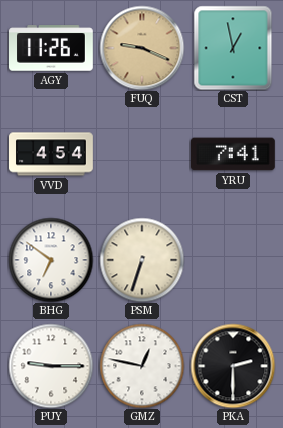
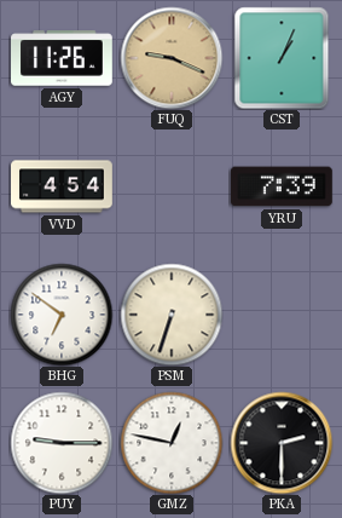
CST: 12:58 -> 1:04
YRU: 7:41 -> 7:39
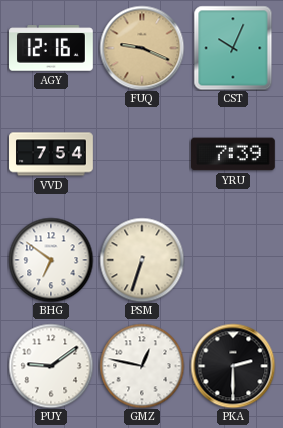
AGY: 11:26 -> 12:16
CST: 1:04 -> 10:04
VVD: 4:54 -> 7:54
PUY: 9:15 -> 9:09
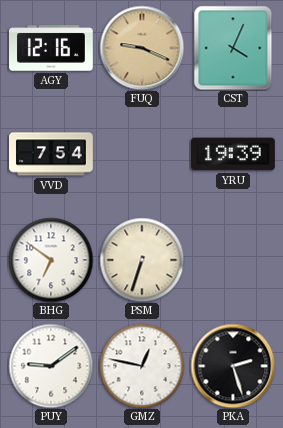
CST: 10:04 -> 4:04
YRU: 7:39 -> 19:39
PKA: 2:30 -> 2:27
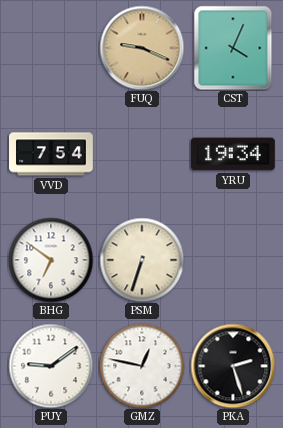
AGY: 12:16 -> none
YRU: 19:39 -> 19:34
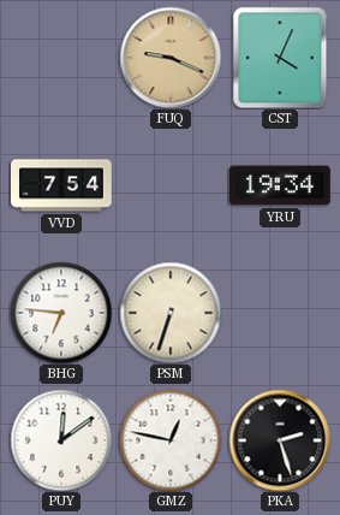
BHG: 6:51 -> 6:46
PUY: 9:09 -> 12:09
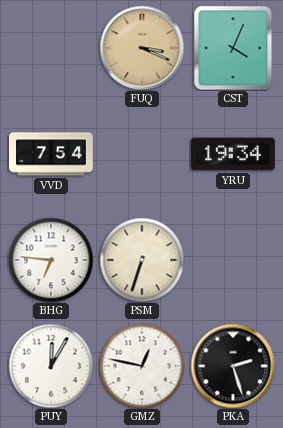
FUQ: 9:19 -> 3:19
PUY: 12:09 -> 12:05
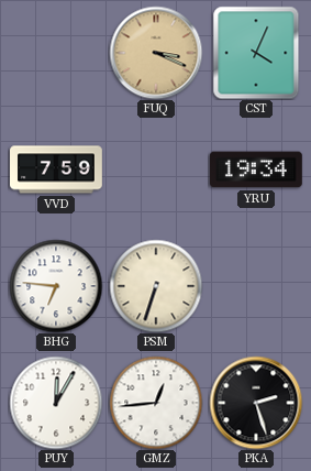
VVD: 7:54 -> 7:59
GMZ: 12:47 -> 12:44
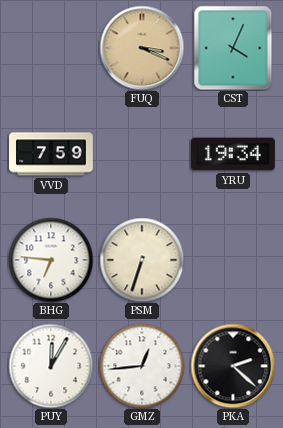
PKA: 2:27 -> 2:22
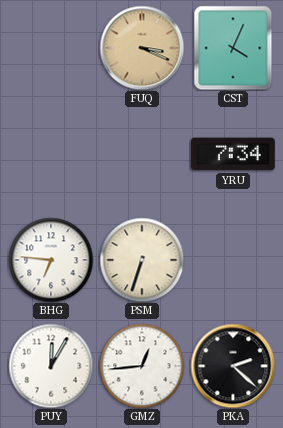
VVD: 7:59 -> none
YRU: 19:34 -> 7:34
